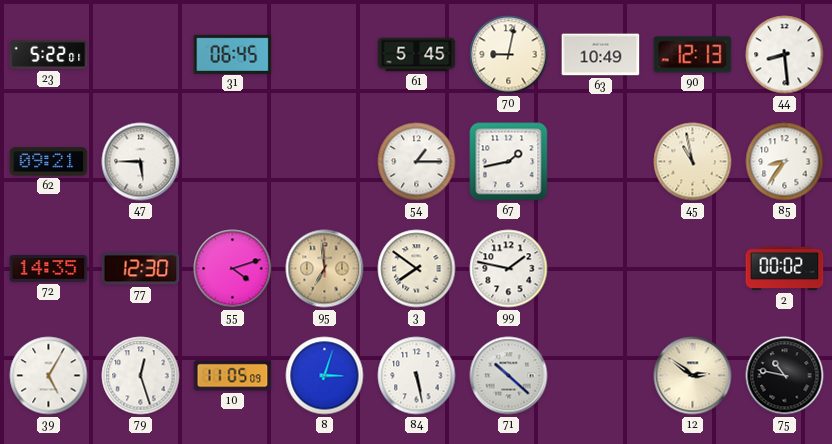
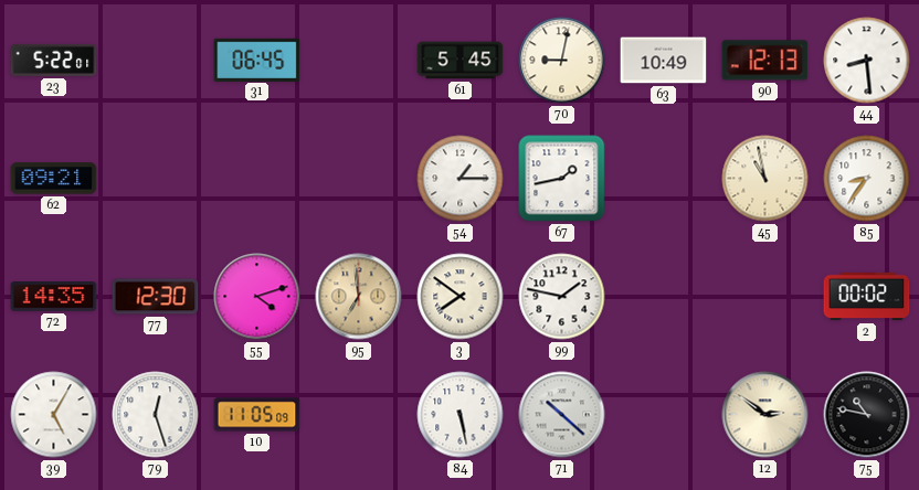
47: 5:45 -> none
8: 3:03 -> none
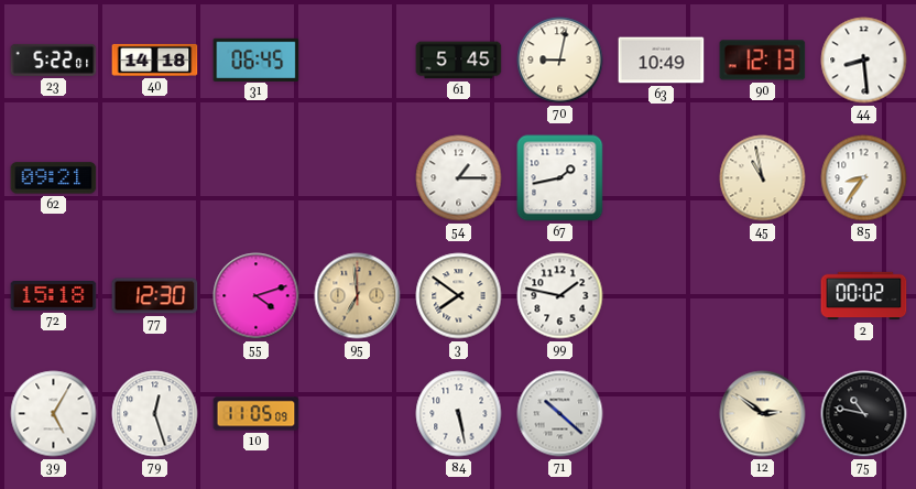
40: none -> 14:18
72: 14:35 -> 15:18
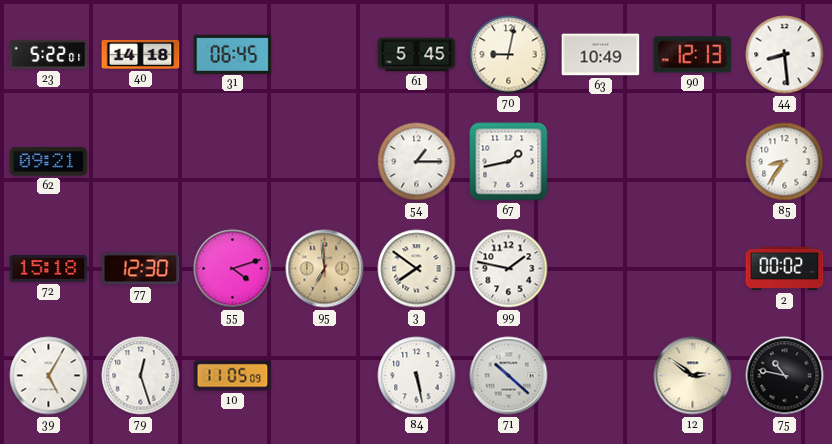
45: 10:58 -> none
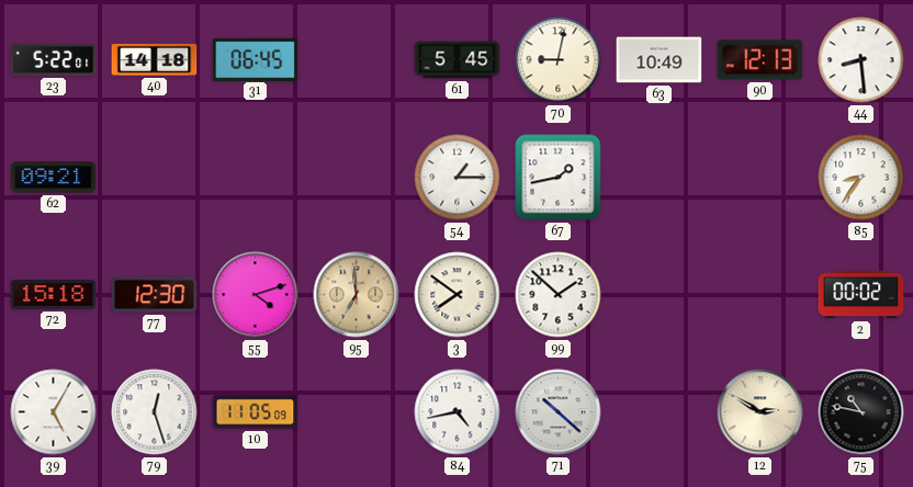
99: 1:47 -> 1:52
84: 5:28 -> 4:43
12: 2:51 -> 2:50
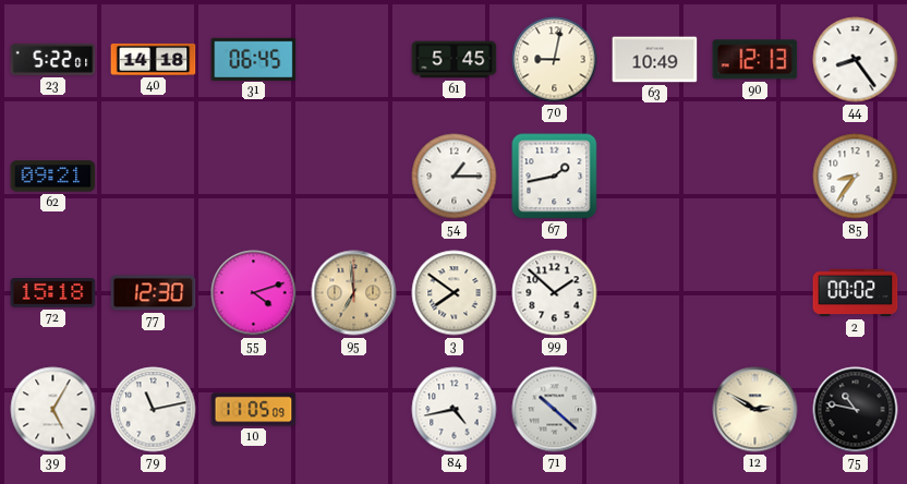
44: 8:29 -> 8:24
79: 12:27 -> 11:13
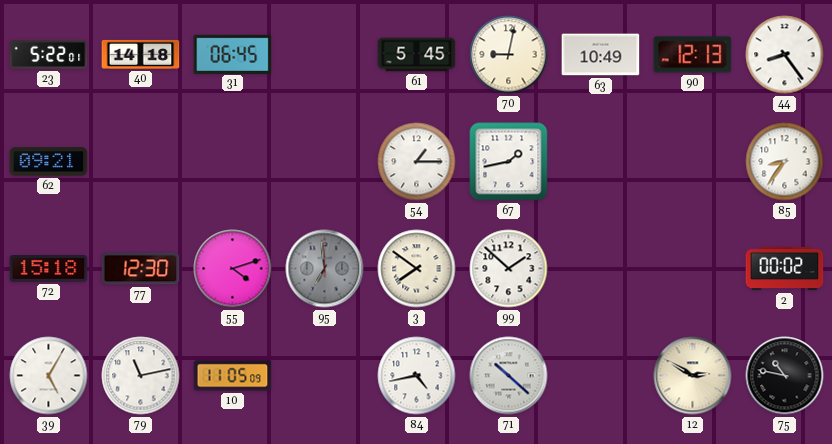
95 dial: champagne -> grey
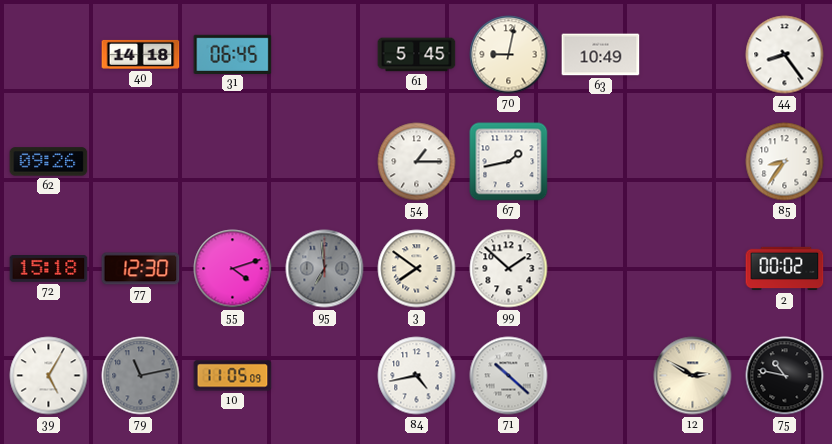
23: 5:22 -> none
90: 12:13 -> none
62: 09:21 -> 09:26
79 dial: white -> grey
